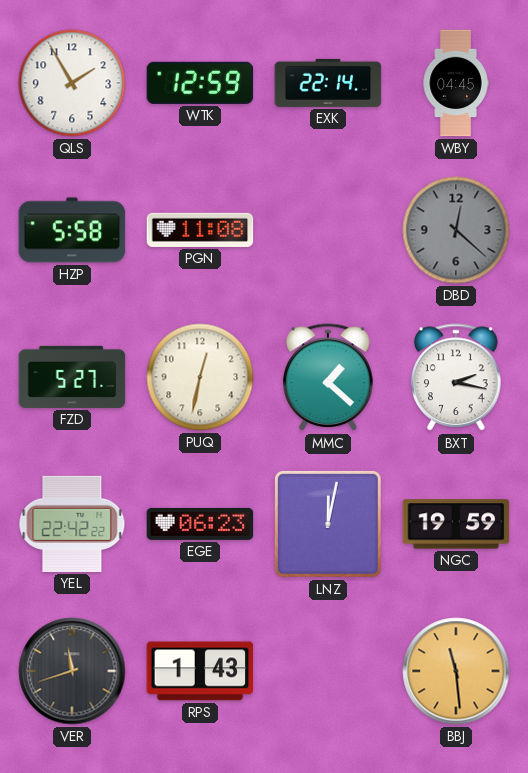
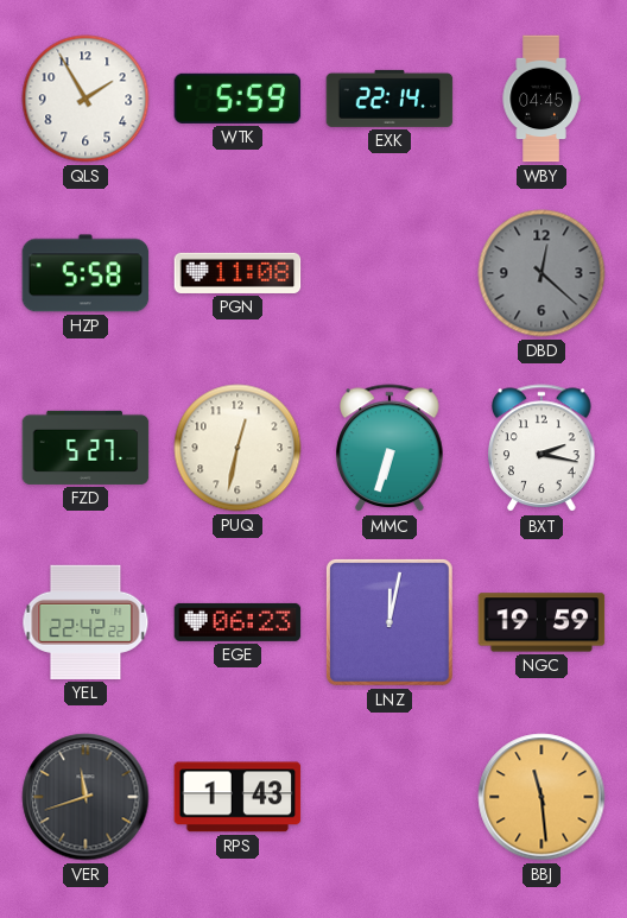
WTK: 12:59 -> 5:59
MMC: 1:22 -> 6:33
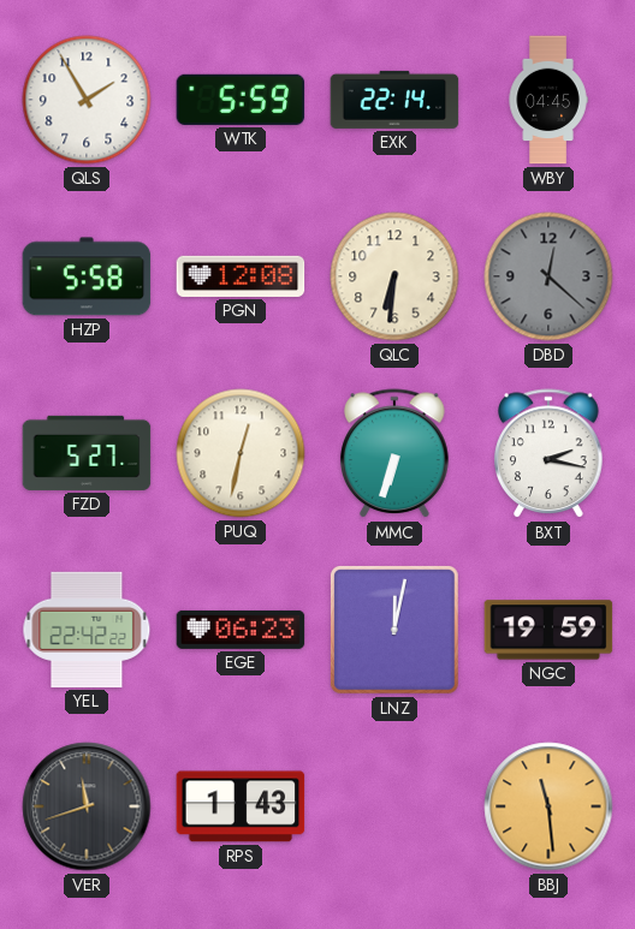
PGN: 11:08 -> 12:08
QLC: none -> 6:31
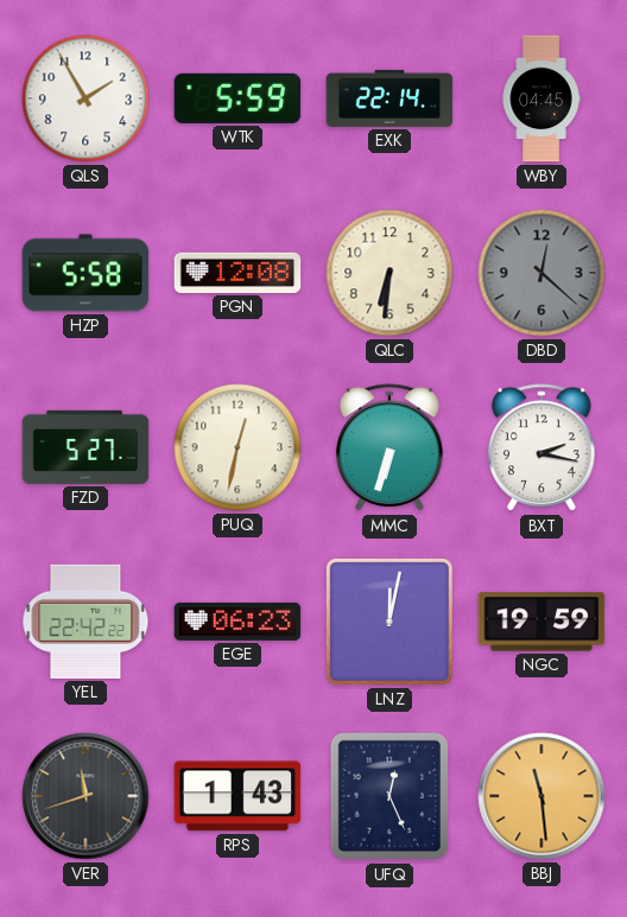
UFQ: none -> 12:26
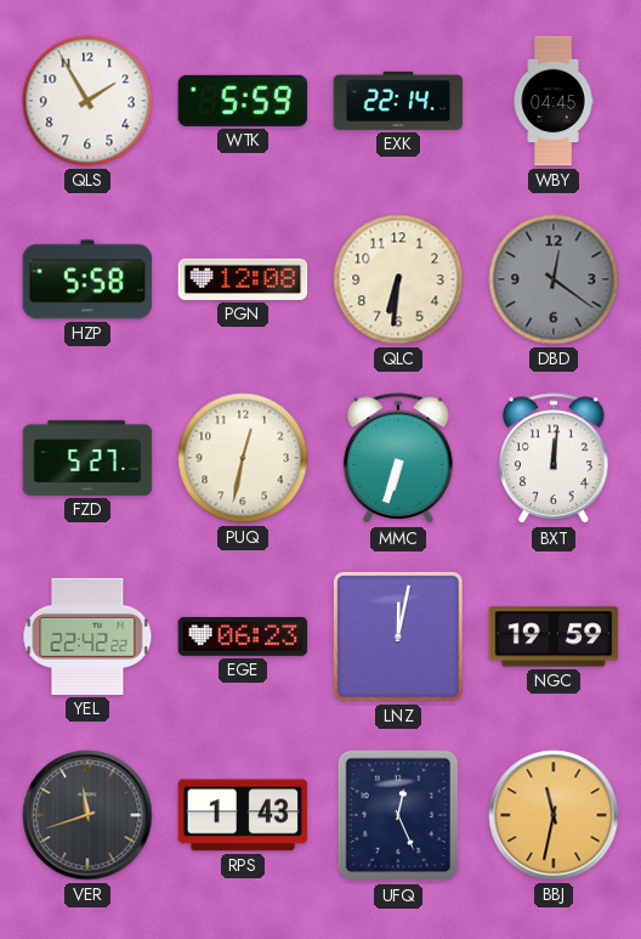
DBD: 12:22 -> 12:21
BXT: 2:17 -> 12:01
BBJ: 11:29 -> 11:32
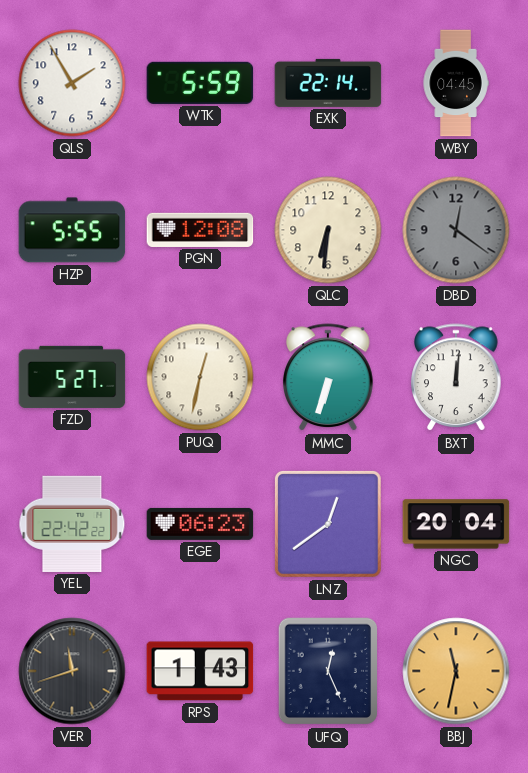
HZP: 5:58 -> 5:55
LNZ: 12:02 -> 12:39
NGC: 19:59 -> 20:04
